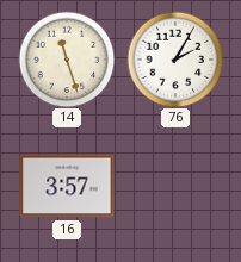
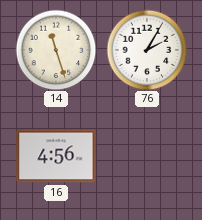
16: 3:57 -> 4:56
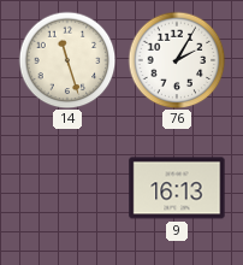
16: 4:56 -> none
9: none -> 16:13
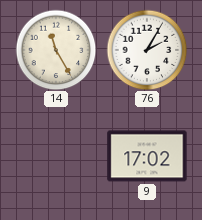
14: 11:27 -> 11:25
9: 16:13 -> 17:02
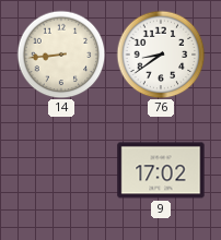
14: 11:25 -> 8:44
76: 2:05 -> 8:39
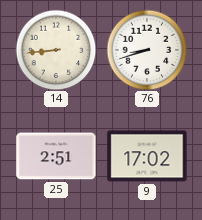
76: 8:39 -> 8:42
25: none -> 2:51
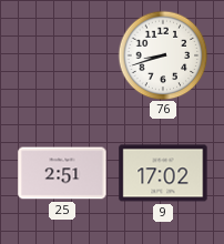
14: 8:44 -> none
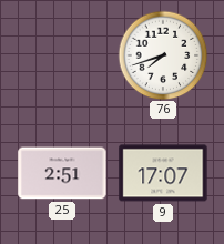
76: 8:42 -> 7:42
9: 17:02 -> 17:07
